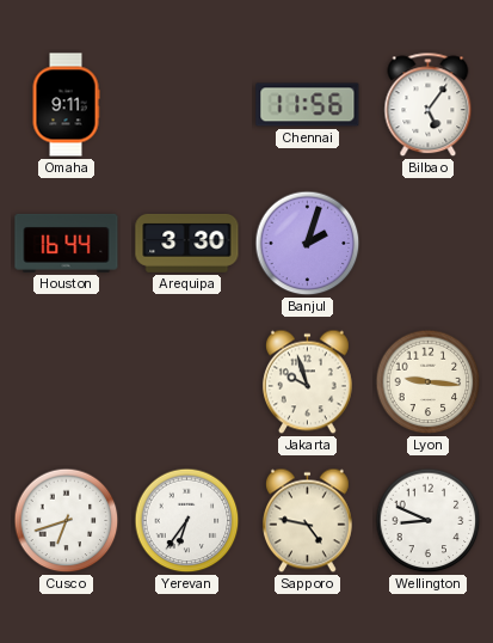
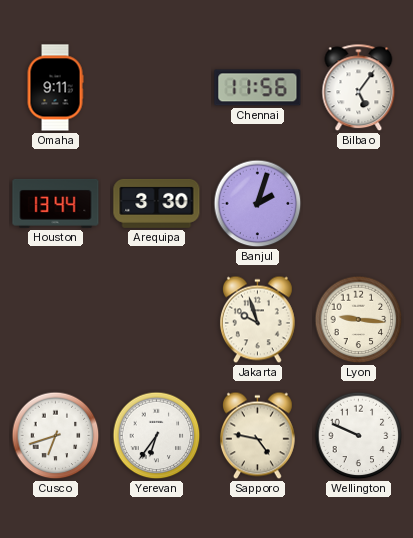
Houston: 16:44 -> 13:44
Wellington: 8:49 -> 9:49
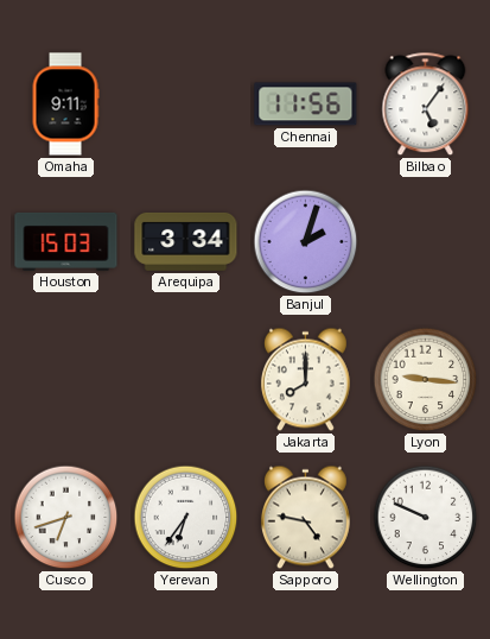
Houston: 13:44 -> 15:03
Arequipa: 3:30 -> 3:34
Jakarta: 9:57 -> 8:00
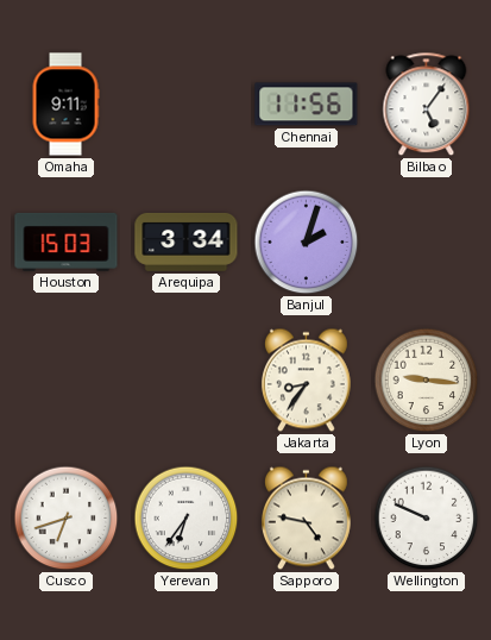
Jakarta: 8:00 -> 8:36
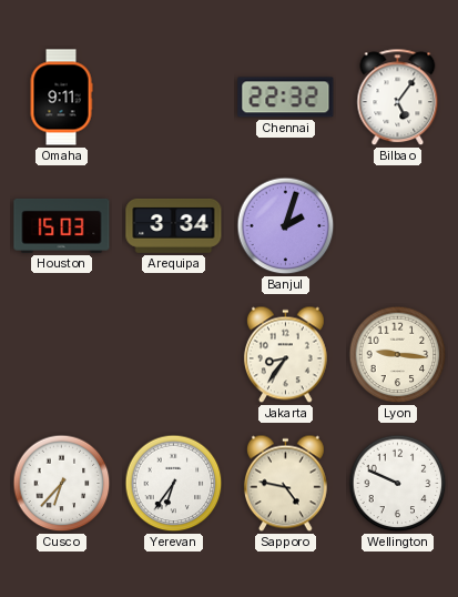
Chennai: 11:56 -> 22:32
Cusco: 6:42 -> 6:37
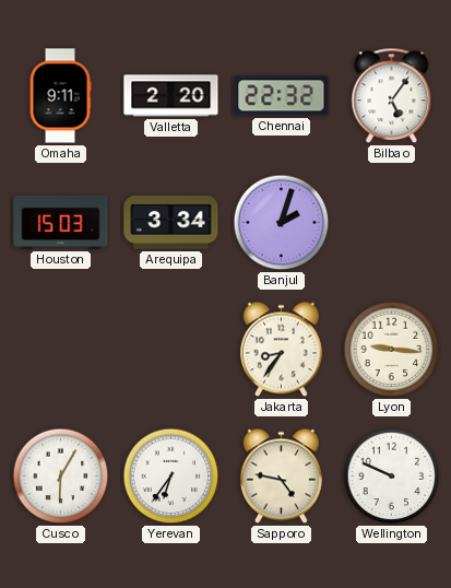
Valletta: none -> 2:20
Cusco: 6:37 -> 6:05
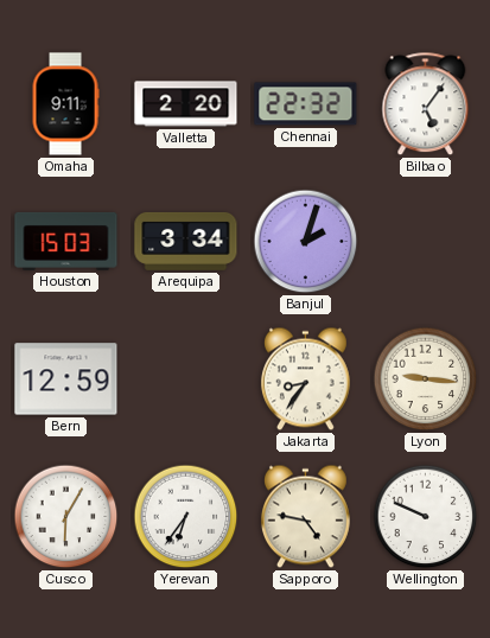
Bern: none -> 12:59
